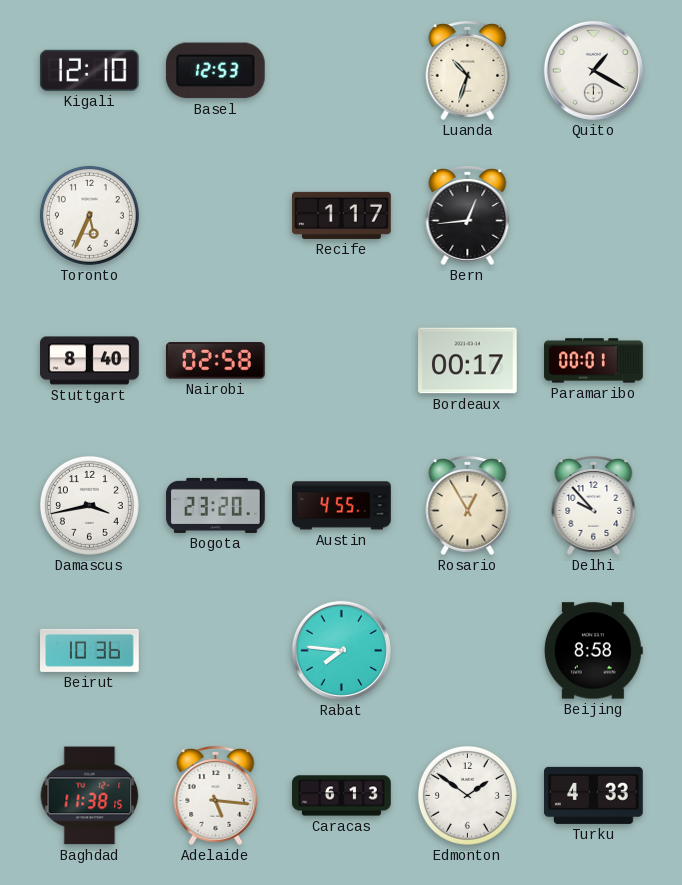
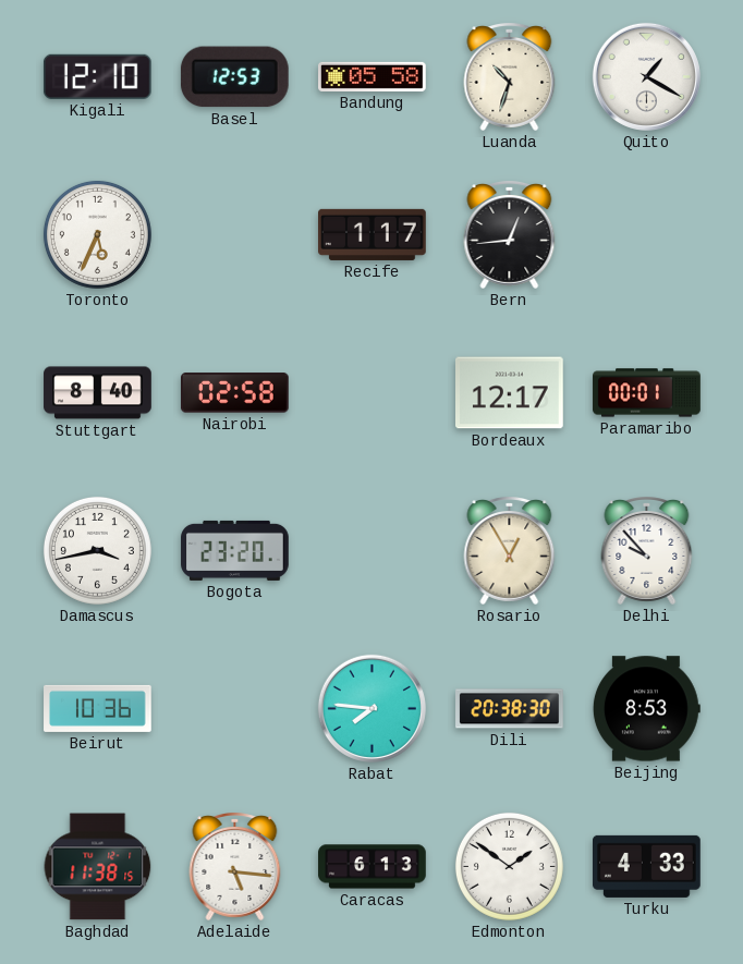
Bandung: none -> 05:58
Bordeaux: 00:17 -> 12:17
Austin: 4:55 -> none
Dili: none -> 20:38
Beijing: 8:58 -> 8:53
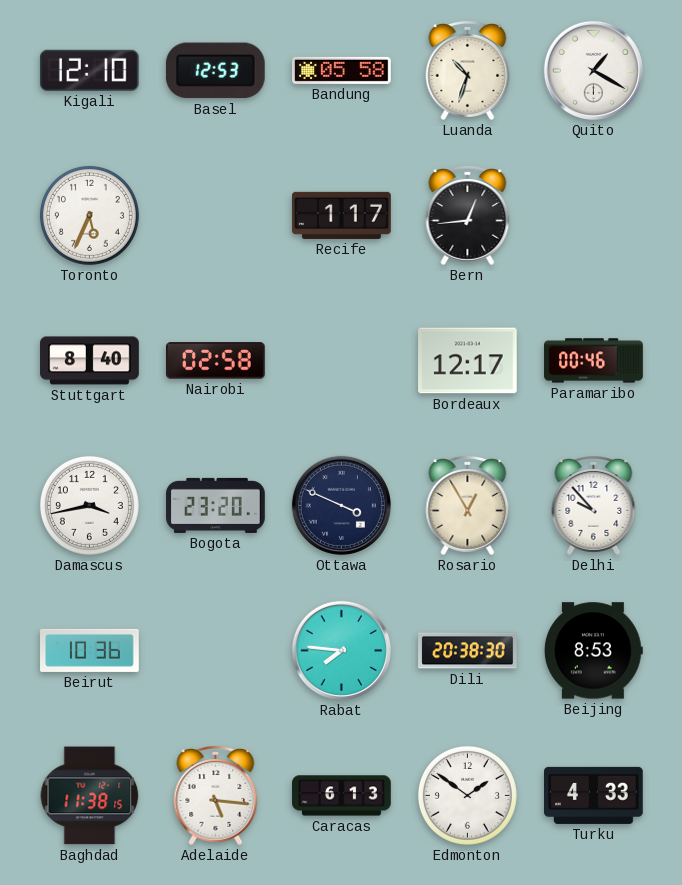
Paramaribo: 00:01 -> 00:46
Ottawa: none -> 3:49
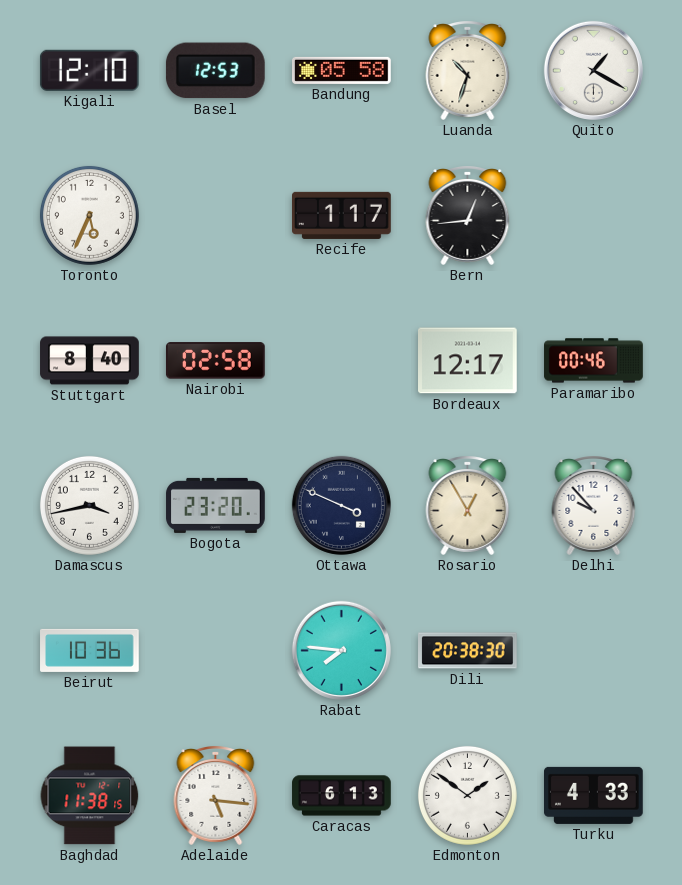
Beijing: 8:53 -> none
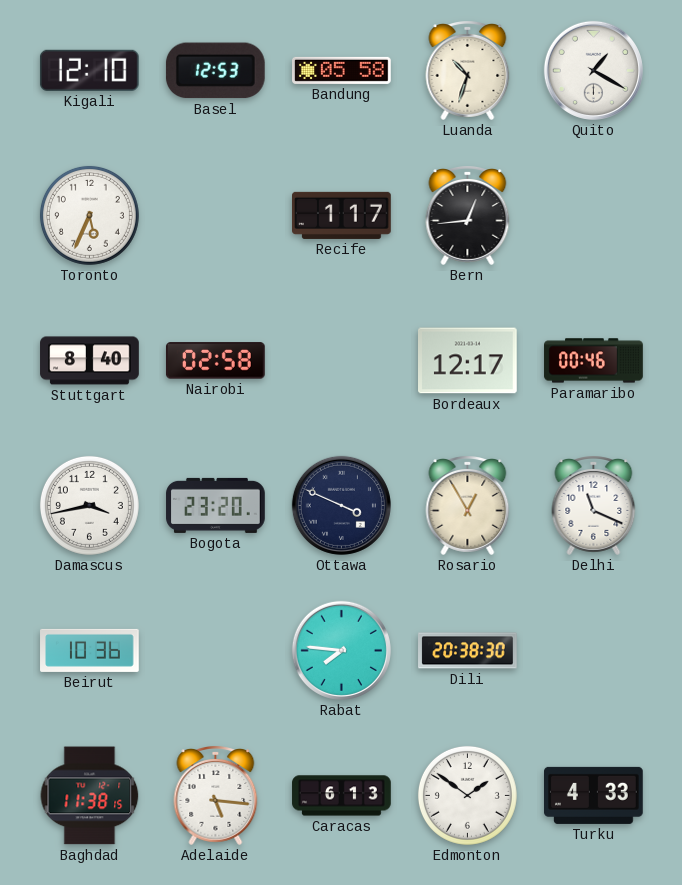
Delhi: 9:53 -> 11:19
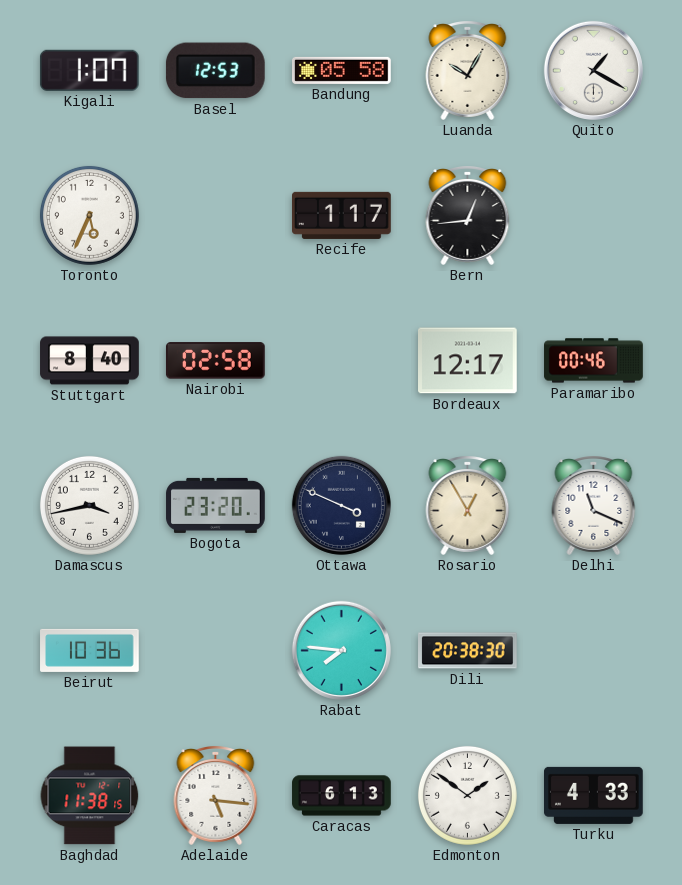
Kigali: 12:10 -> 1:07
Luanda: 10:33 -> 10:05
